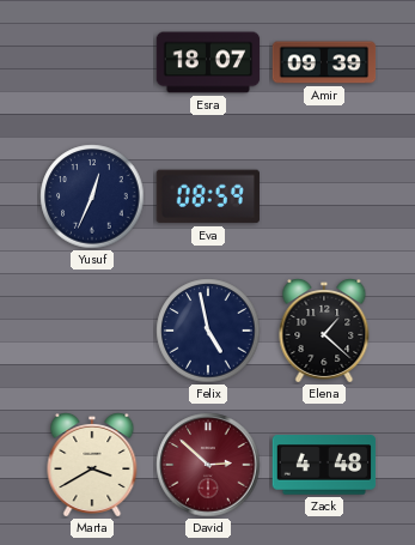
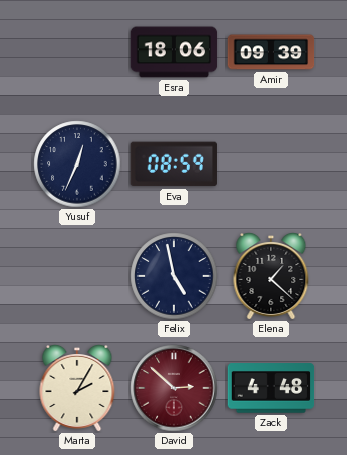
Esra: 18:07 -> 18:06
Marta: 3:40 -> 2:05
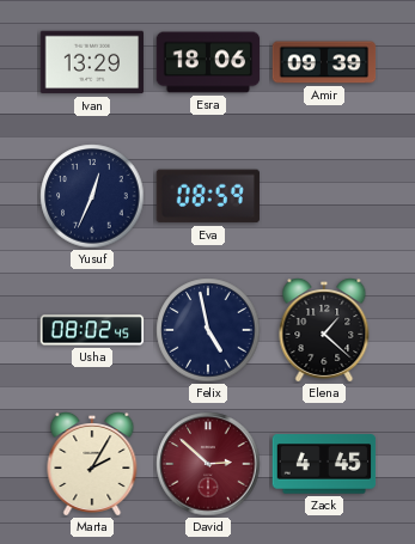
Ivan: none -> 13:29
Usha: none -> 08:02
Zack: 4:48 -> 4:45
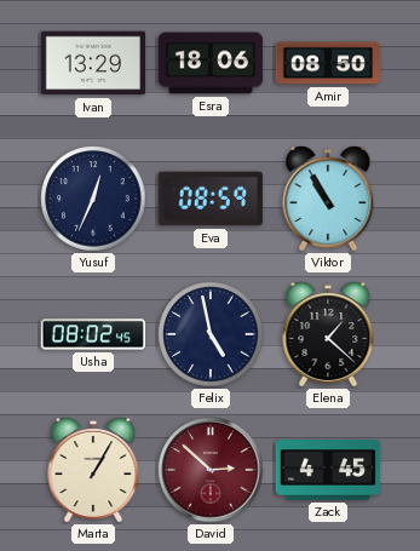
Amir: 09:39 -> 08:50
Viktor: none -> 10:55
Marta: 2:05 -> 1:05
